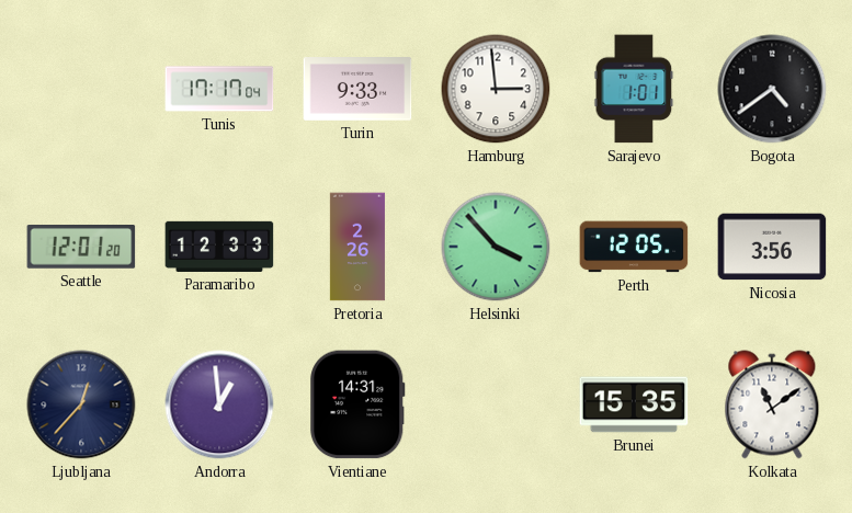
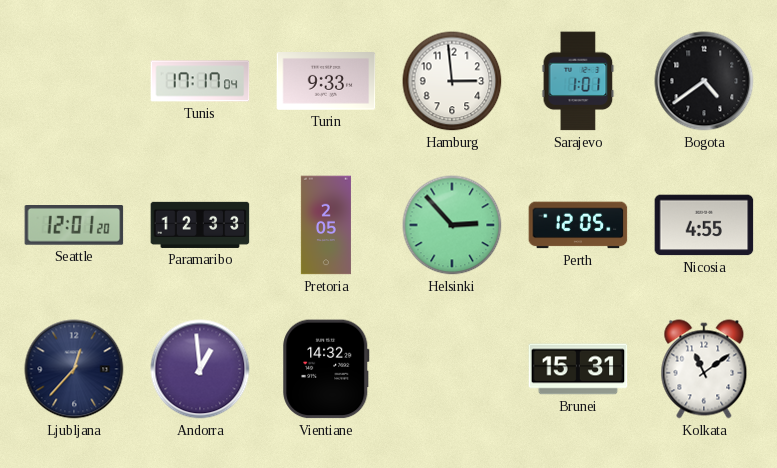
Pretoria: 2:26 -> 2:05
Helsinki: 3:53 -> 2:53
Nicosia: 3:56 -> 4:55
Vientiane: 14:31 -> 14:32
Brunei: 15:35 -> 15:31
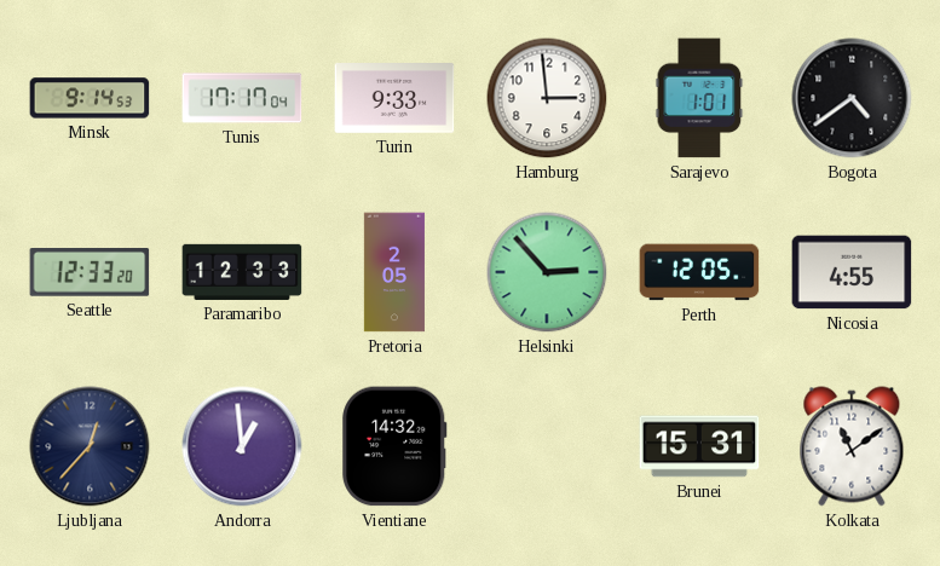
Minsk: none -> 9:14
Seattle: 12:01 -> 12:33
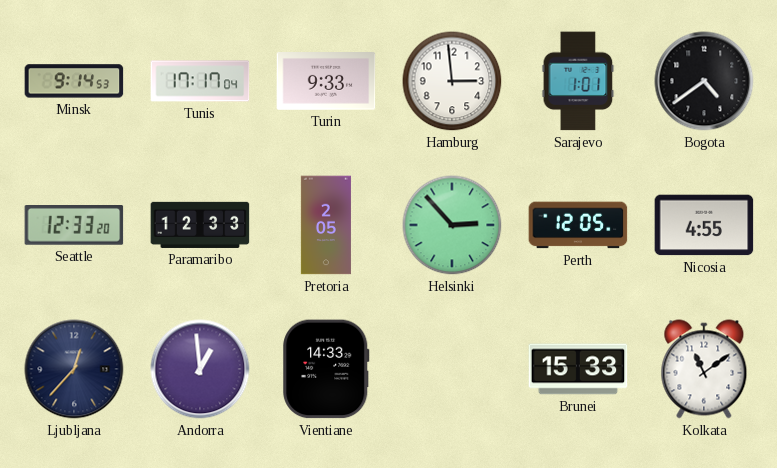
Vientiane: 14:32 -> 14:33
Brunei: 15:31 -> 15:33
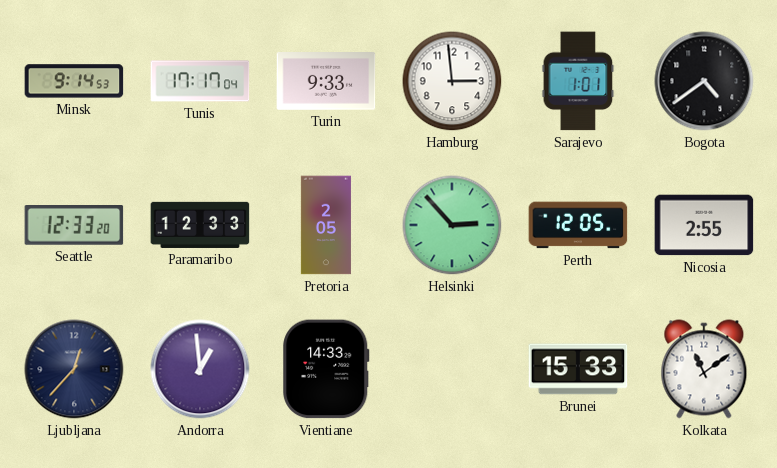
Nicosia: 4:55 -> 2:55
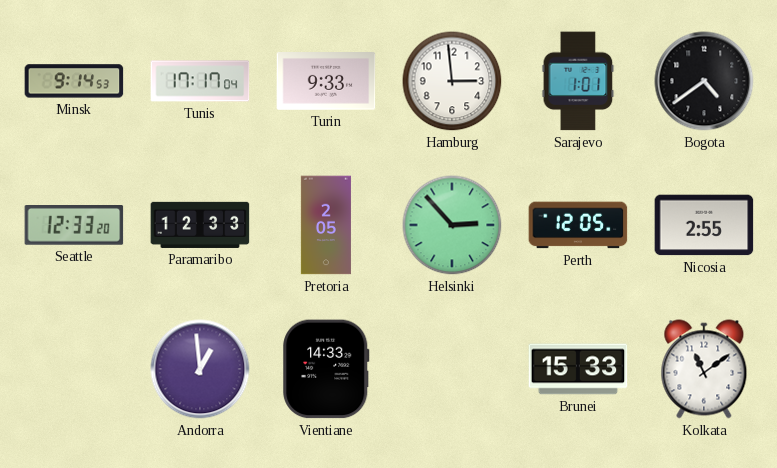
Ljubljana: 12:37 -> none
